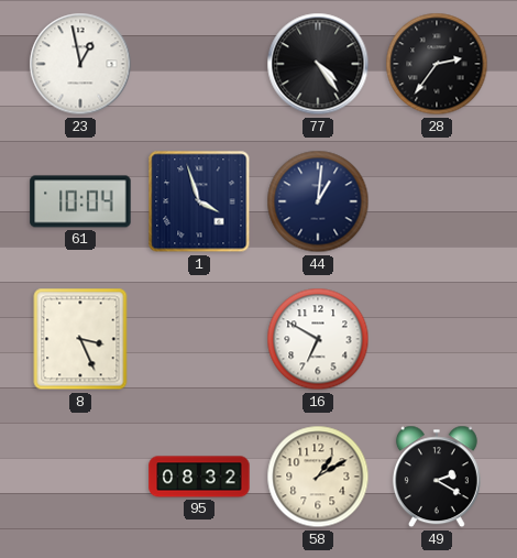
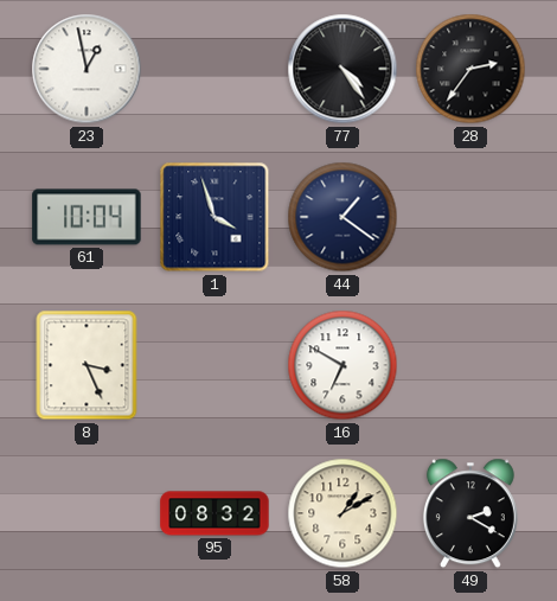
44: 1:01 -> 1:21
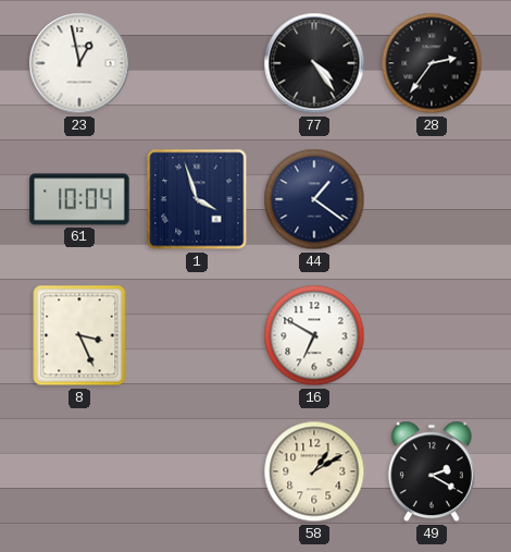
95: 08:32 -> none
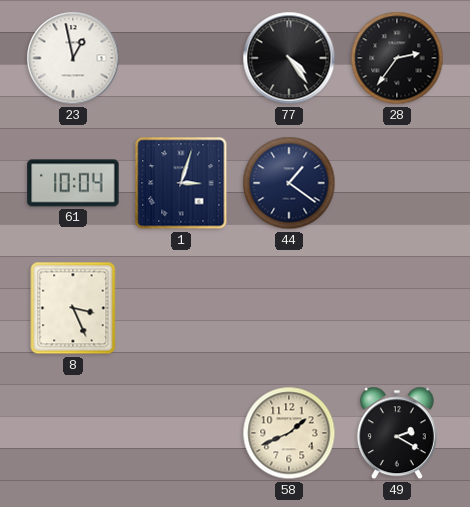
1: 3:57 -> 3:03
16: 6:50 -> none
58: 1:10 -> 1:41
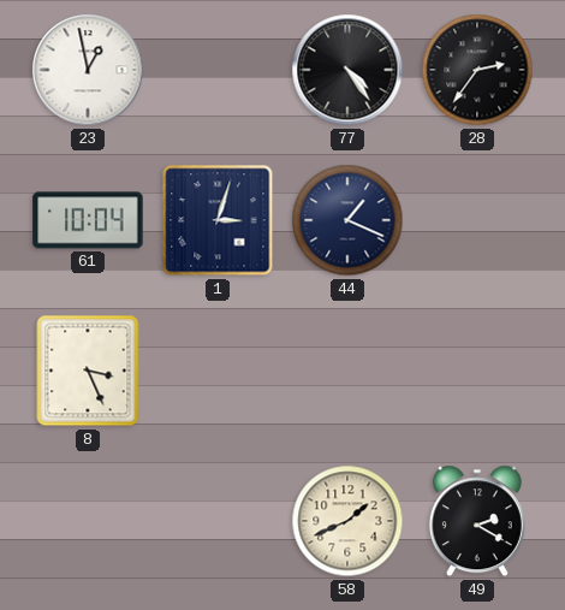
44: 1:21 -> 1:19
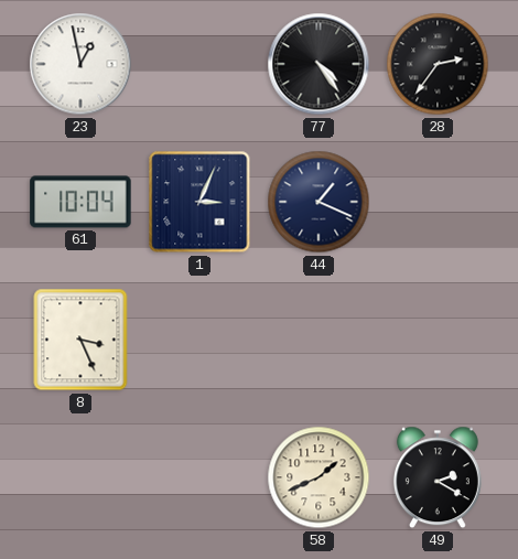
1: 3:03 -> 3:04
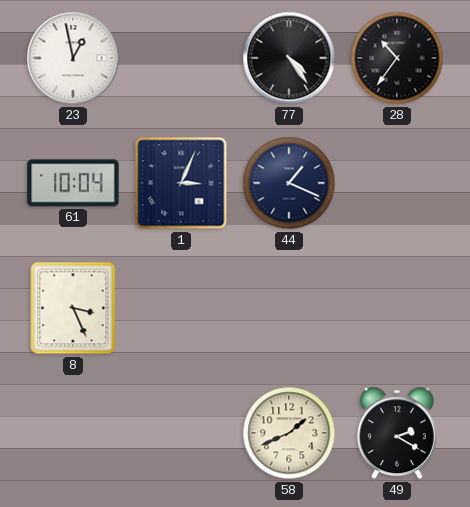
28: 2:36 -> 10:36
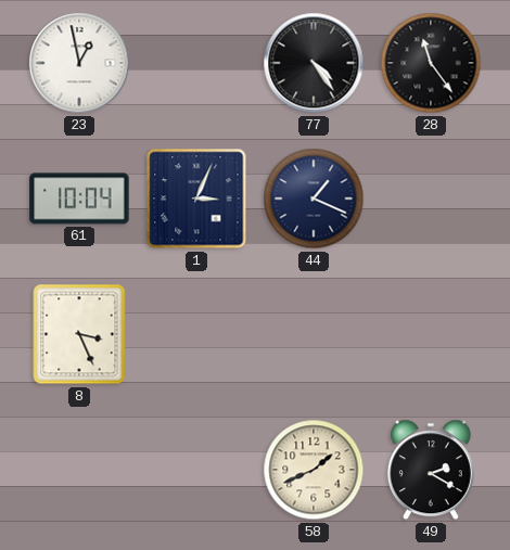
28: 10:36 -> 11:24
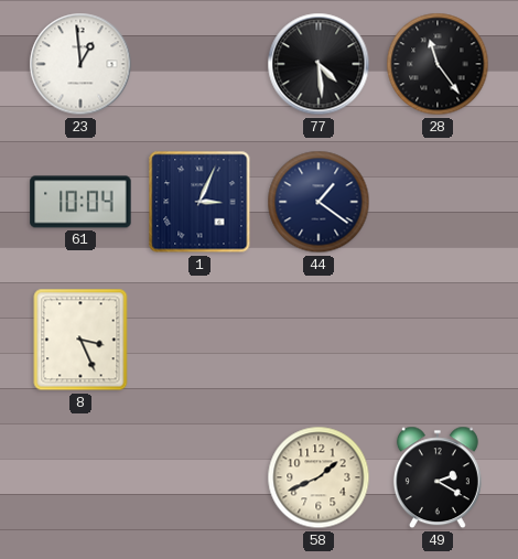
23: 12:58 -> 12:59
77: 4:24 -> 4:29
44: 1:19 -> 1:21
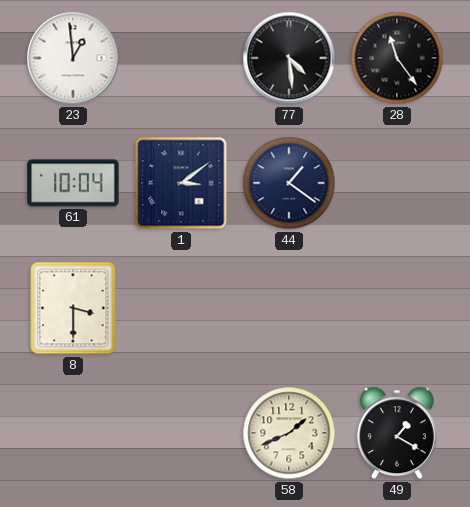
1: 3:04 -> 3:09
8: 3:26 -> 3:30
49: 2:20 -> 1:20
